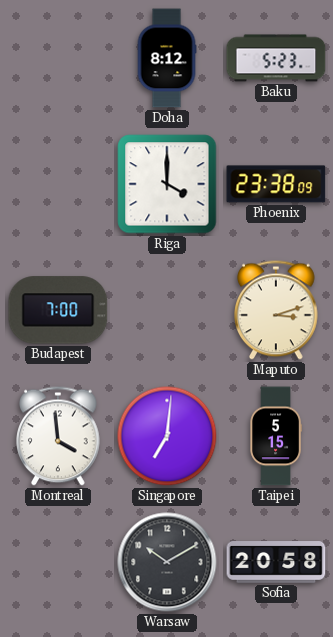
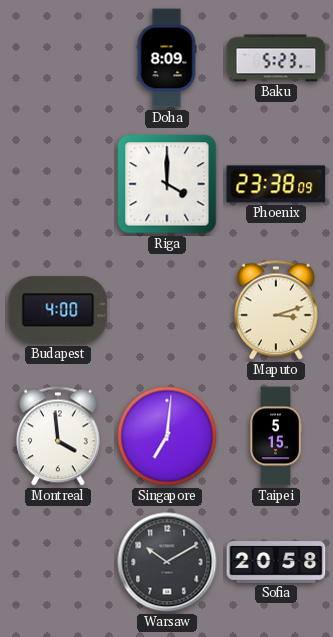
Doha: 8:12 -> 8:09
Budapest: 7:00 -> 4:00
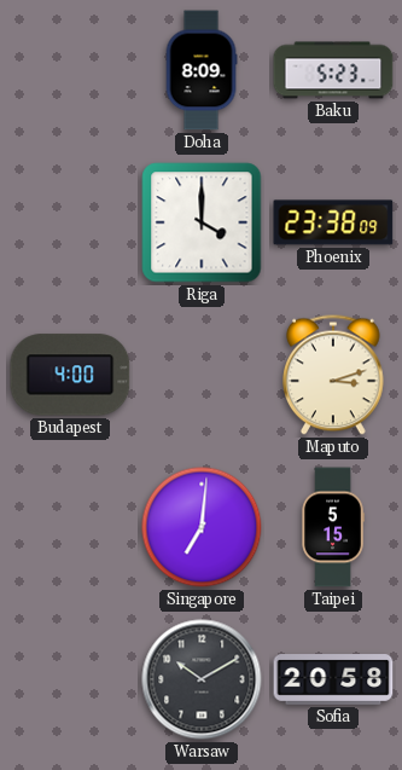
Montreal: 3:59 -> none
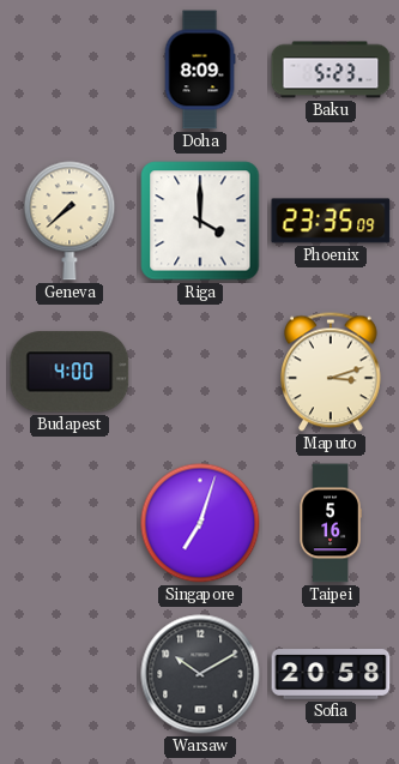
Geneva: none -> 7:38
Phoenix: 23:38 -> 23:35
Singapore: 7:01 -> 7:03
Taipei: 5:15 -> 5:16
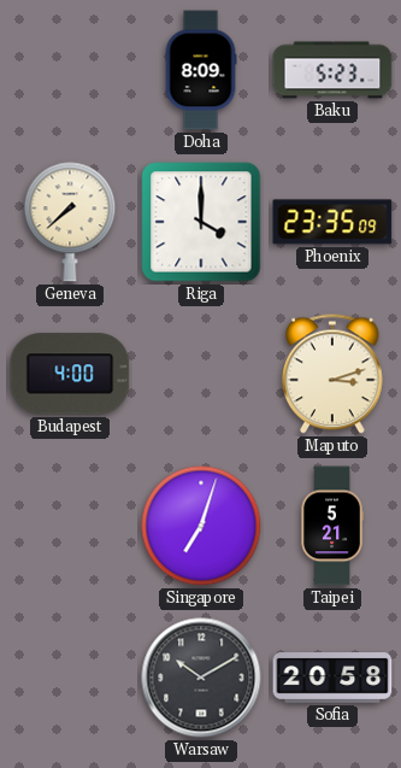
Taipei: 5:16 -> 5:21
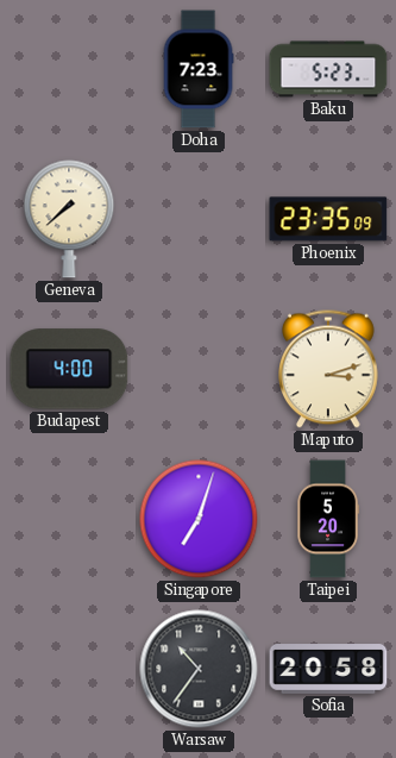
Doha: 8:09 -> 7:23
Riga: 4:00 -> none
Taipei: 5:21 -> 5:20
Warsaw: 10:10 -> 10:36
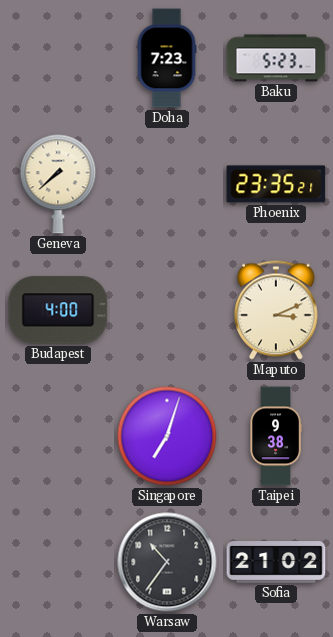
Phoenix: 23:35:09 -> 23:35:21
Maputo: 3:12 -> 3:11
Taipei: 5:20 -> 9:38
Sofia: 20:58 -> 21:02
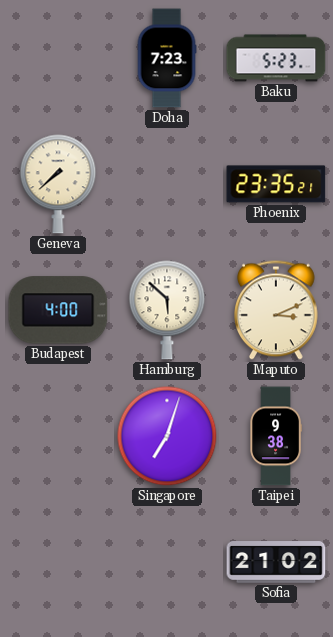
Hamburg: none -> 5:52
Warsaw: 10:36 -> none
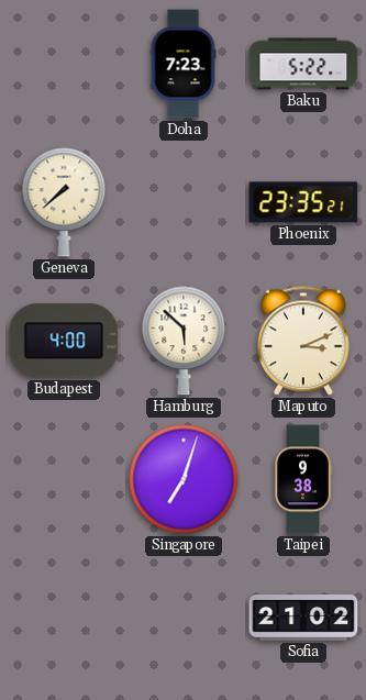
Baku: 5:23 -> 5:22
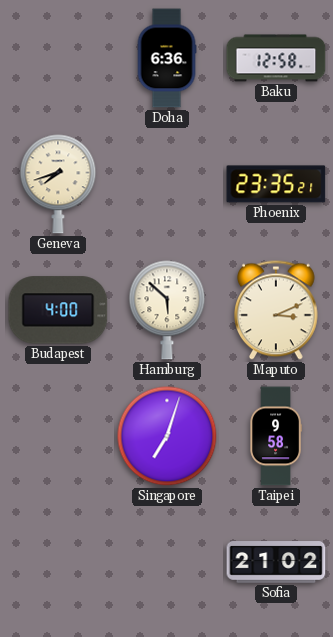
Doha: 7:23 -> 6:36
Baku: 5:22 -> 12:58
Geneva: 7:38 -> 7:42
Taipei: 9:38 -> 9:58
